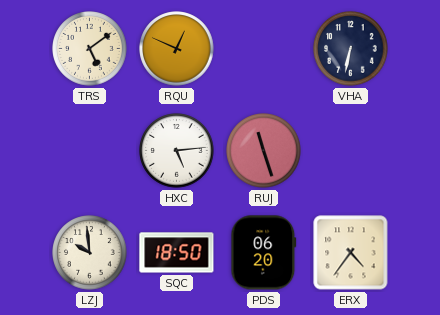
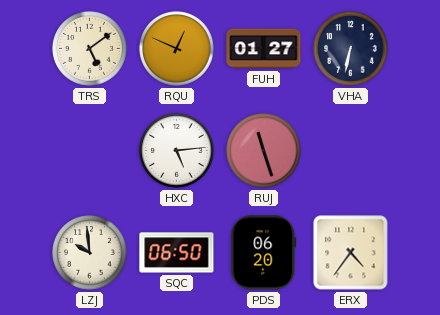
FUH: none -> 01:27
SQC: 18:50 -> 06:50
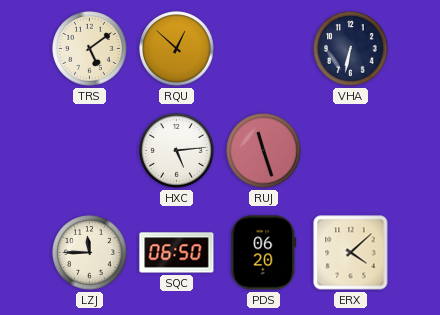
RQU: 12:49 -> 12:52
FUH: 01:27 -> none
LZJ: 9:59 -> 11:45
ERX: 4:36 -> 4:08
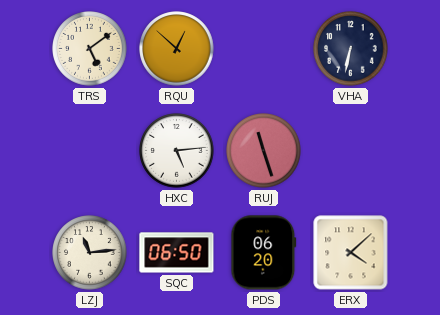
LZJ: 11:45 -> 11:14
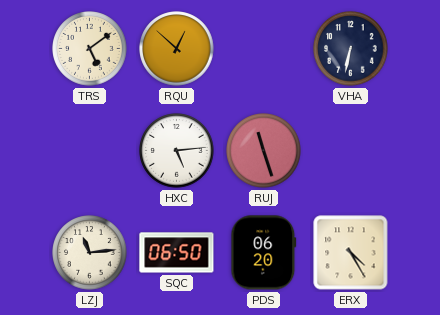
ERX: 4:08 -> 4:25
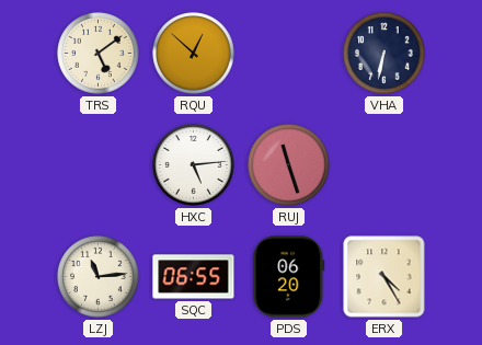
SQC: 06:50 -> 06:55
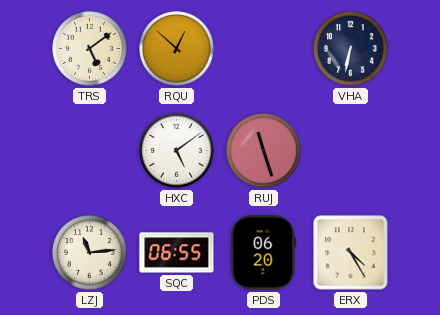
HXC: 5:14 -> 5:09
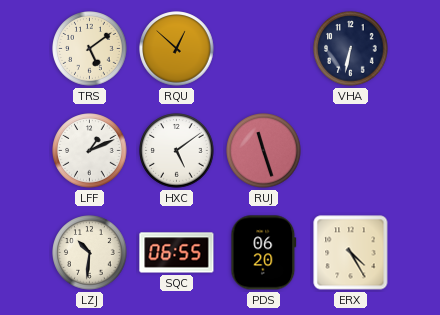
LFF: none -> 1:11
LZJ: 11:14 -> 10:31
